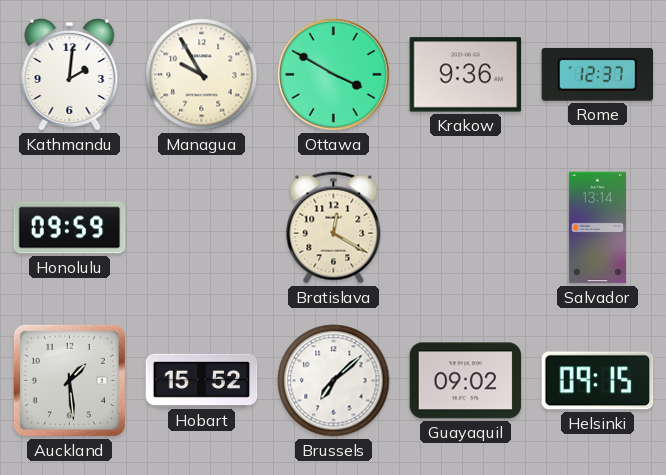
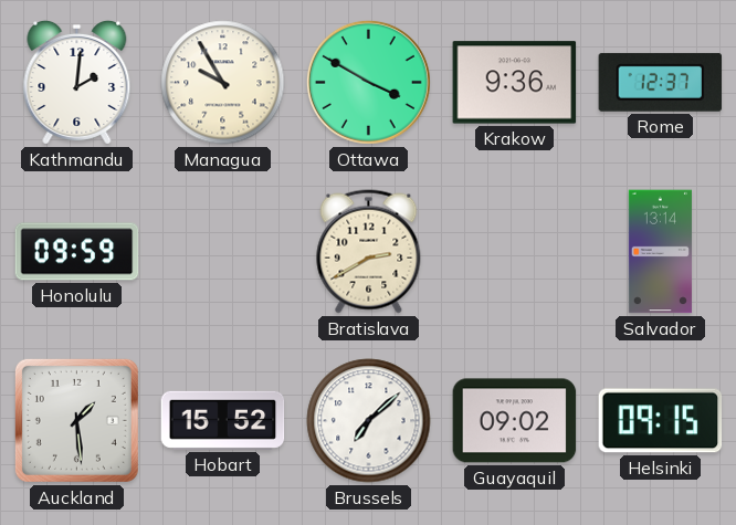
Bratislava: 12:20 -> 2:40
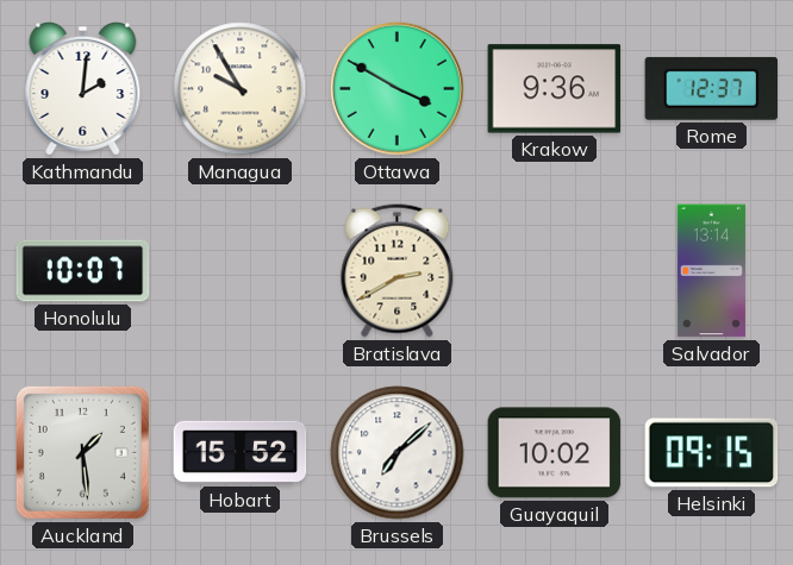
Honolulu: 09:59 -> 10:07
Guayaquil: 09:02 -> 10:02
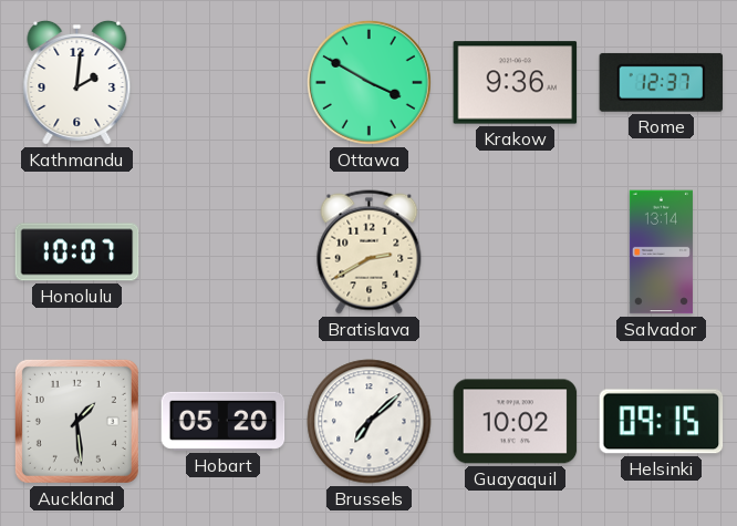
Managua: 9:55 -> none
Hobart: 15:52 -> 05:20
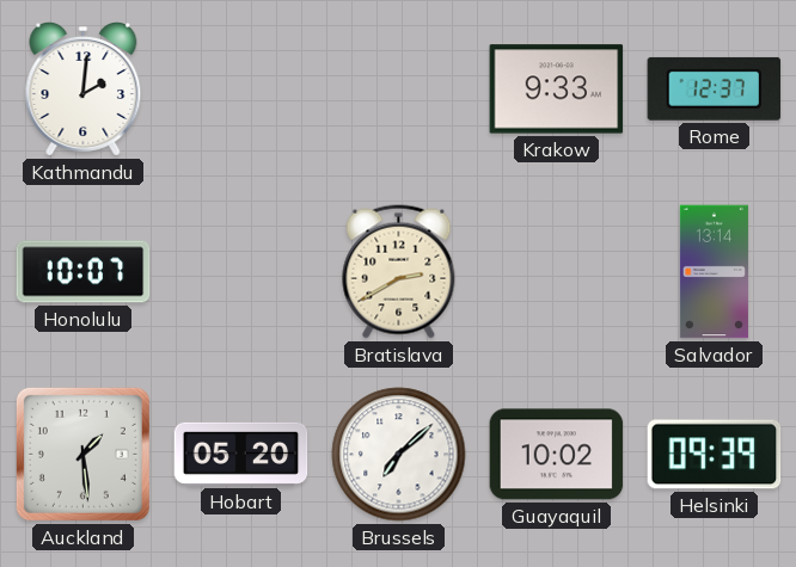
Ottawa: 3:50 -> none
Krakow: 9:36 -> 9:33
Helsinki: 09:15 -> 09:39
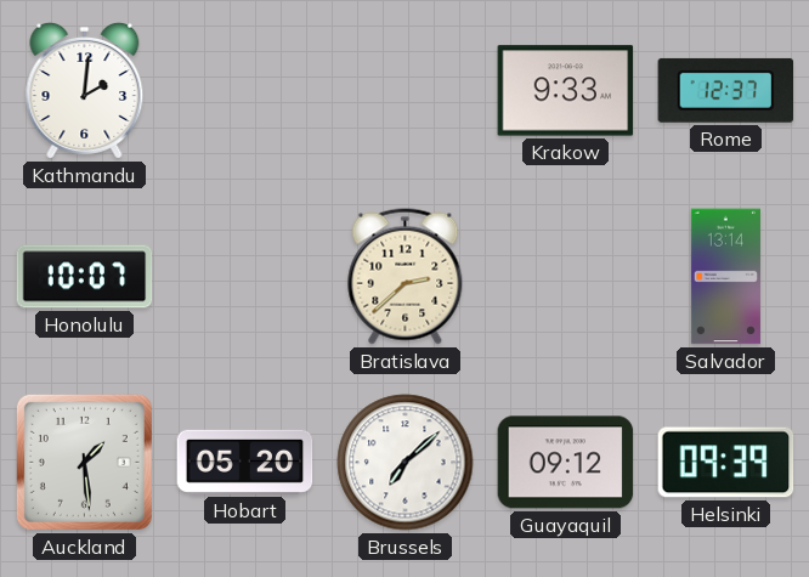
Bratislava: 2:40 -> 2:38
Guayaquil: 10:02 -> 09:12
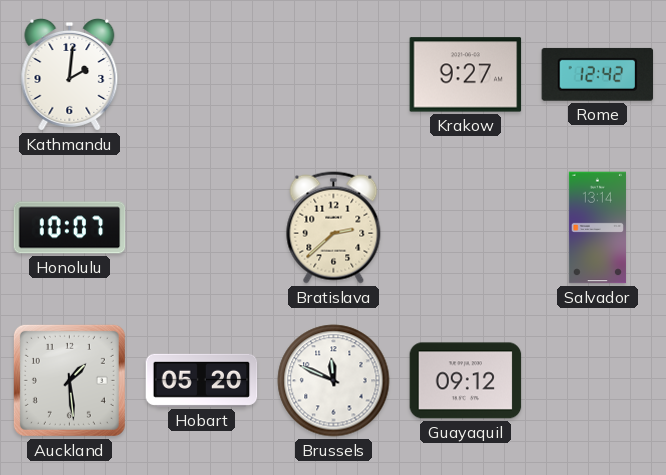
Krakow: 9:33 -> 9:27
Rome: 12:37 -> 12:42
Brussels: 7:08 -> 11:49
Helsinki: 09:39 -> none
